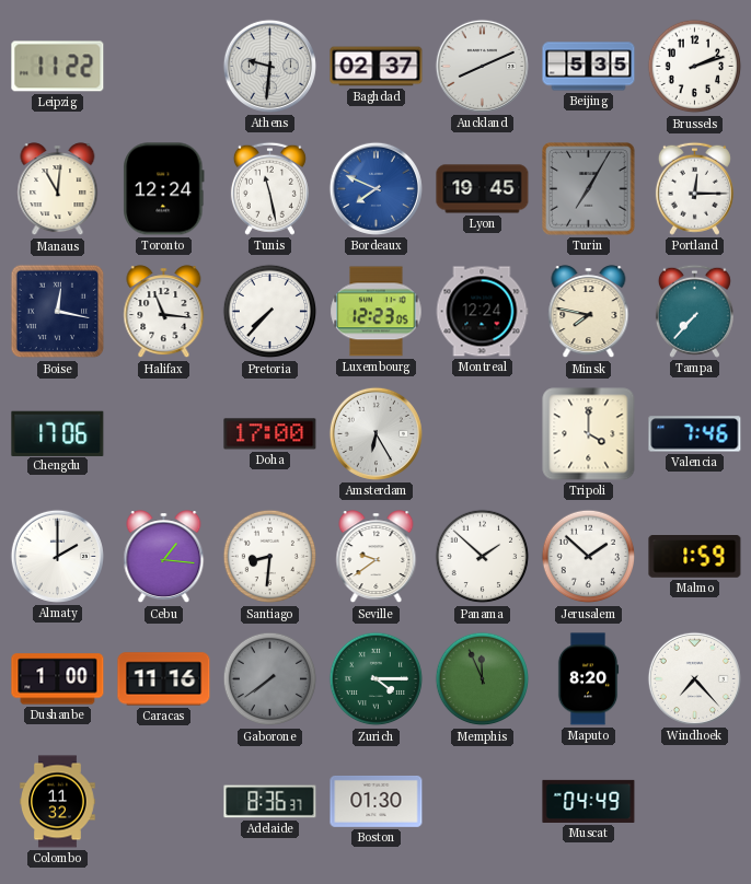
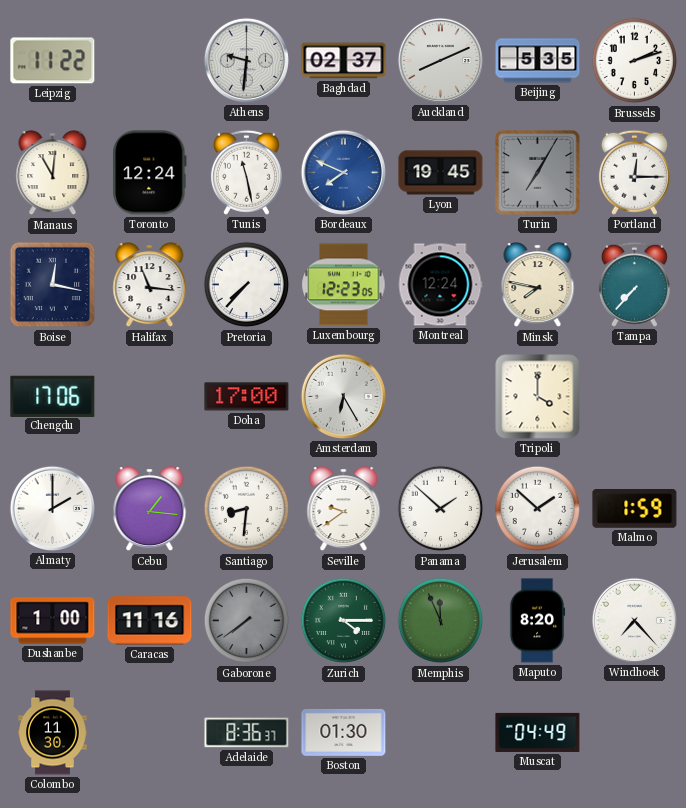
Valencia: 7:46 -> none
Colombo: 11:32 -> 11:30
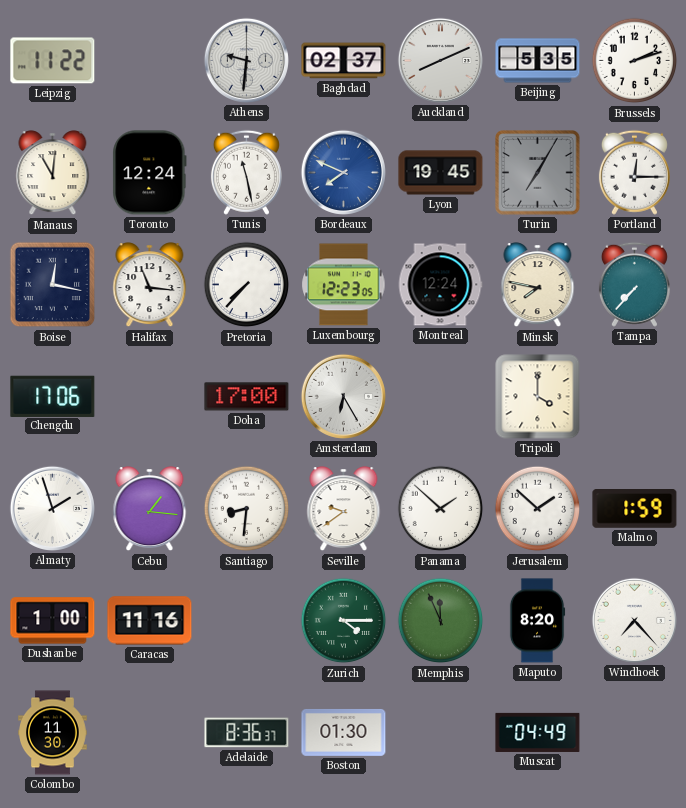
Almaty: 2:00 -> 1:57
Gaborone: 7:39 -> none
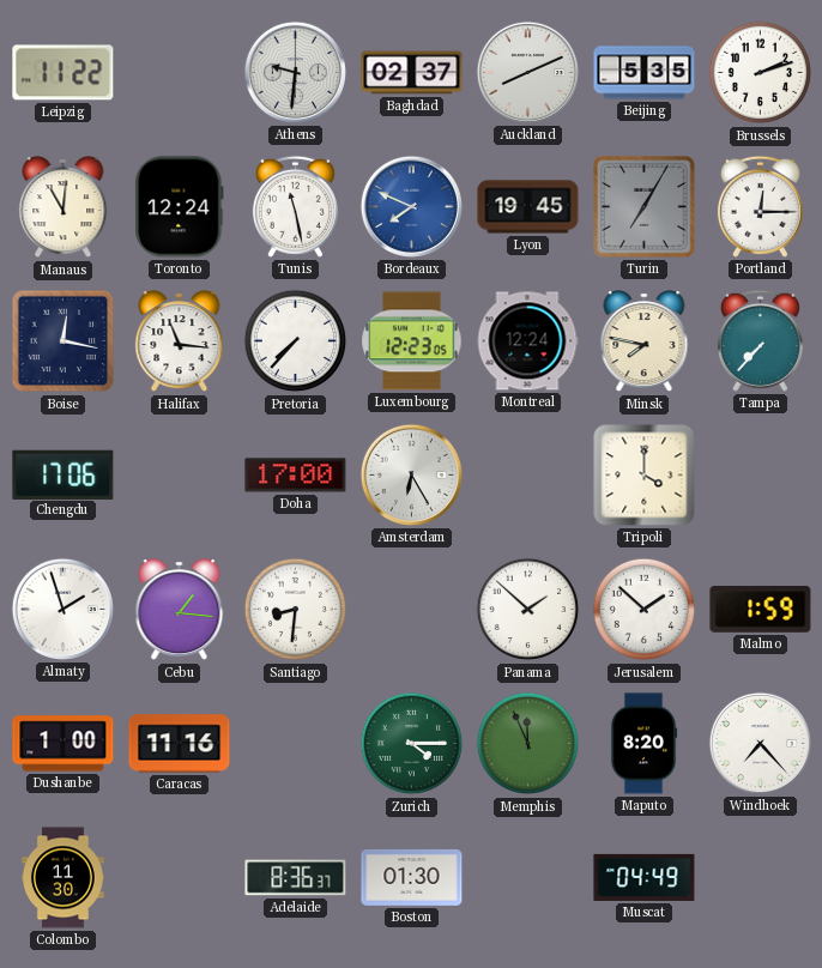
Seville: 9:39 -> none
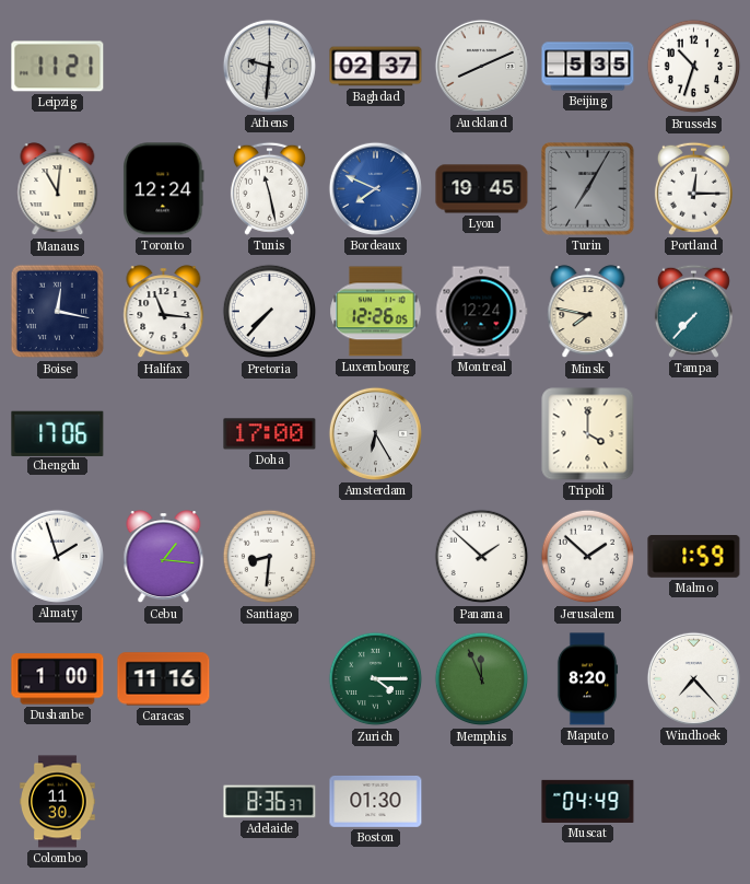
Leipzig: 11:22 -> 11:21
Brussels: 2:12 -> 10:33
Luxembourg: 12:23 -> 12:26
